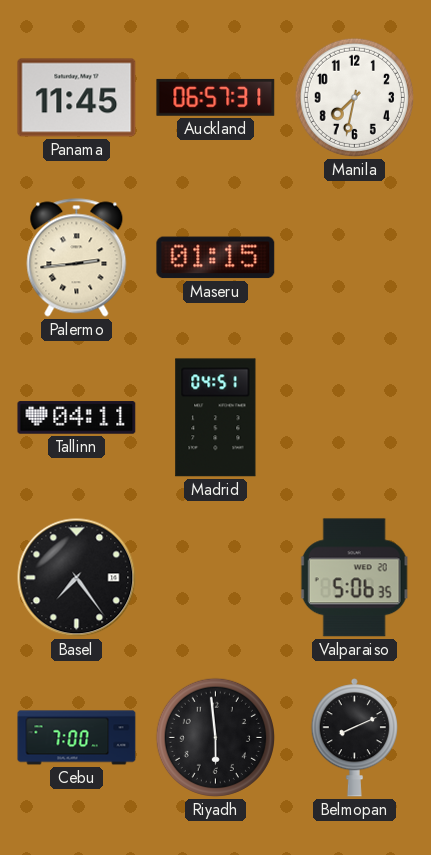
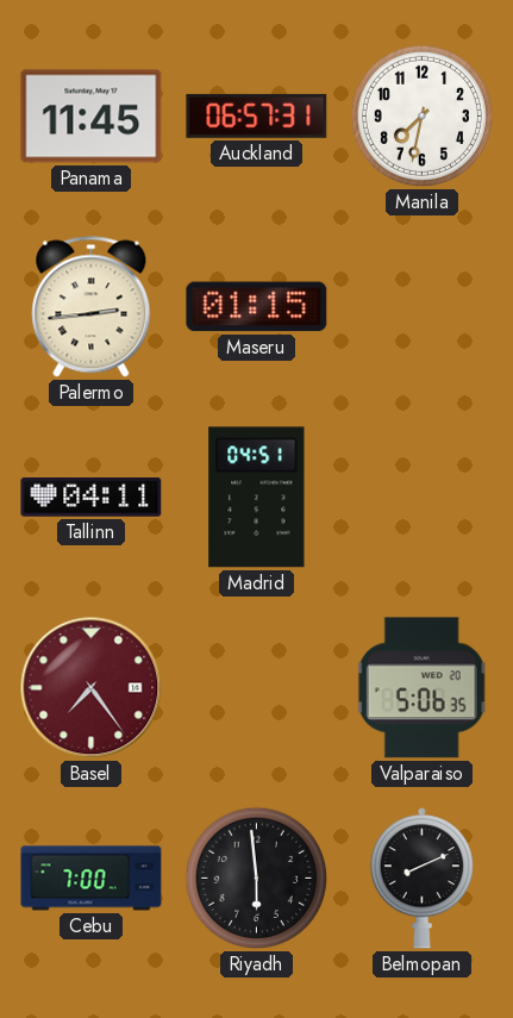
Basel dial: black -> burgundy
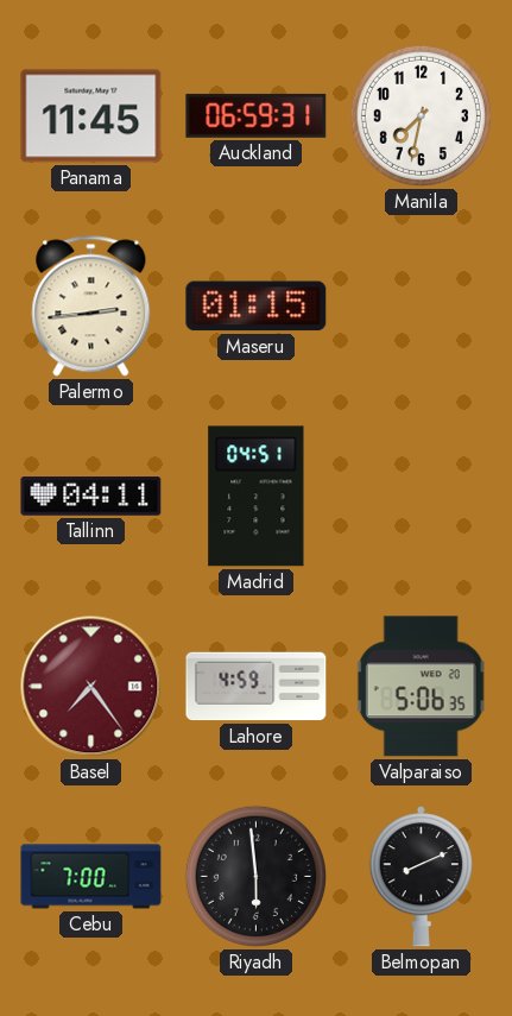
Auckland: 06:57 -> 06:59
Lahore: none -> 4:59
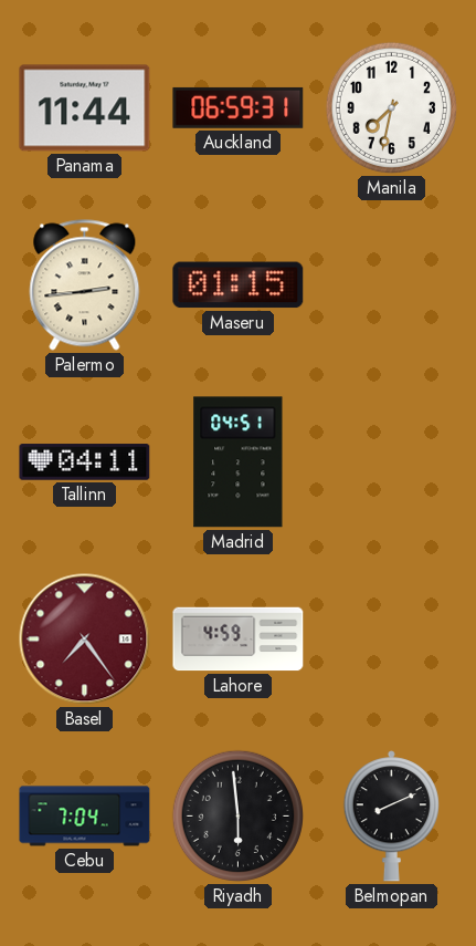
Panama: 11:45 -> 11:44
Valparaiso: 5:06 -> none
Cebu: 7:00 -> 7:04
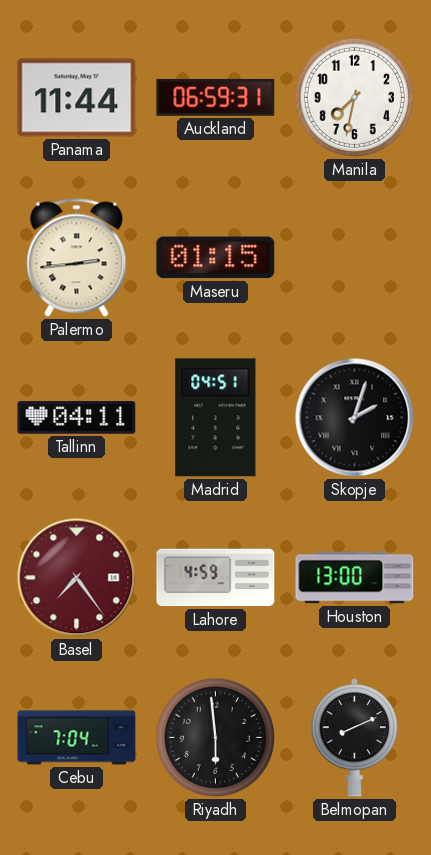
Skopje: none -> 2:03
Houston: none -> 13:00
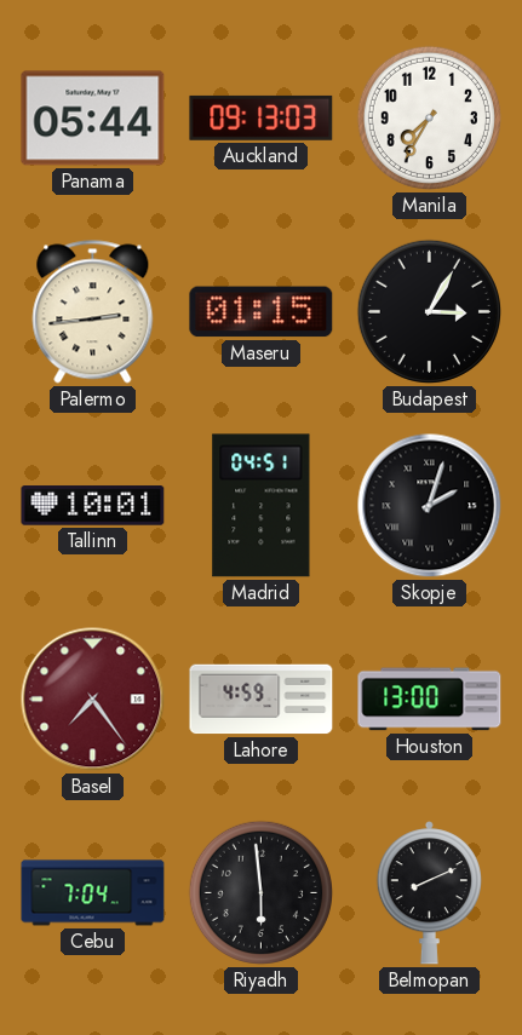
Panama: 11:44 -> 05:44
Auckland: 06:59 -> 09:13
Manila: 7:32 -> 7:35
Budapest: none -> 3:05
Tallinn: 04:11 -> 10:01
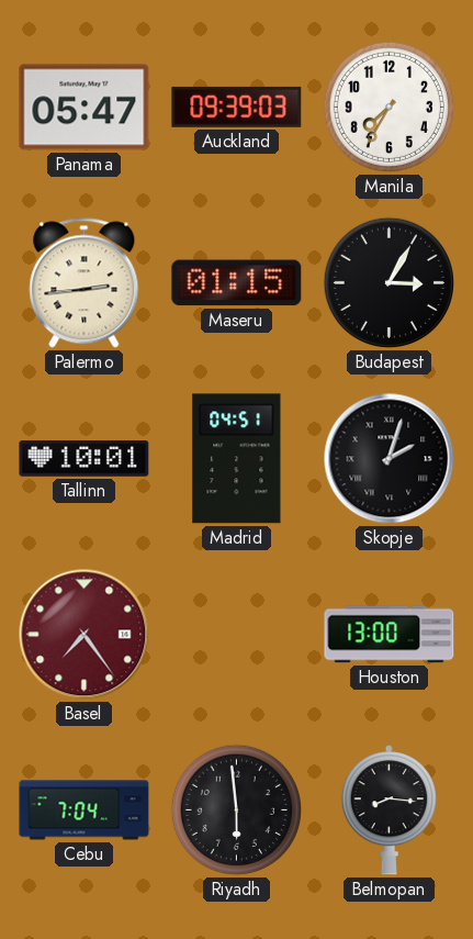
Panama: 05:44 -> 05:47
Auckland: 09:13 -> 09:39
Lahore: 4:59 -> none
Belmopan: 8:11 -> 8:16
